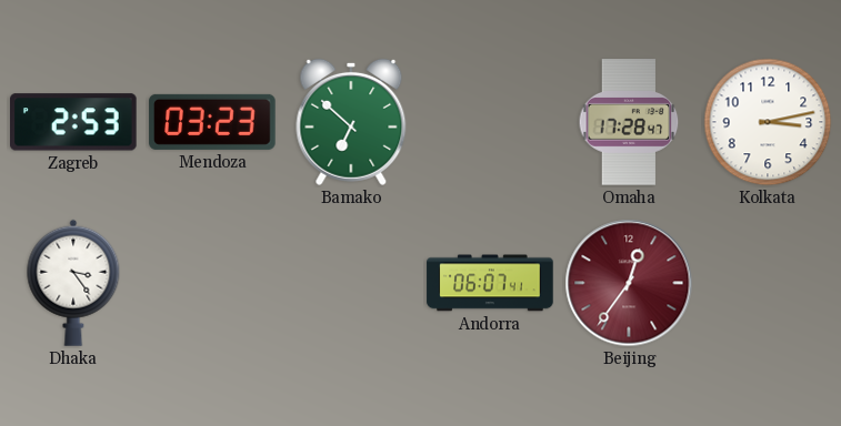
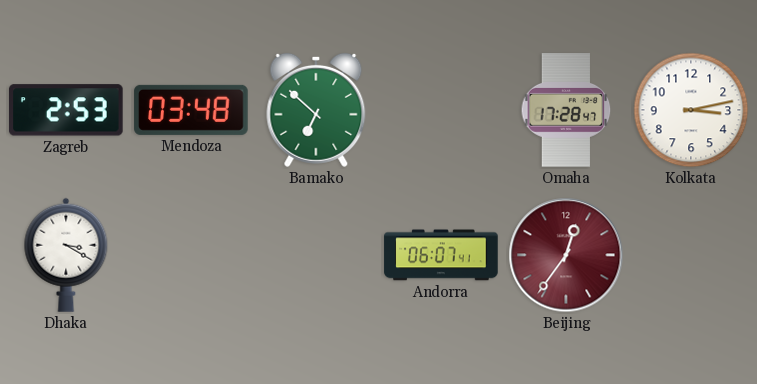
Mendoza: 03:23 -> 03:48
Dhaka: 3:24 -> 3:20
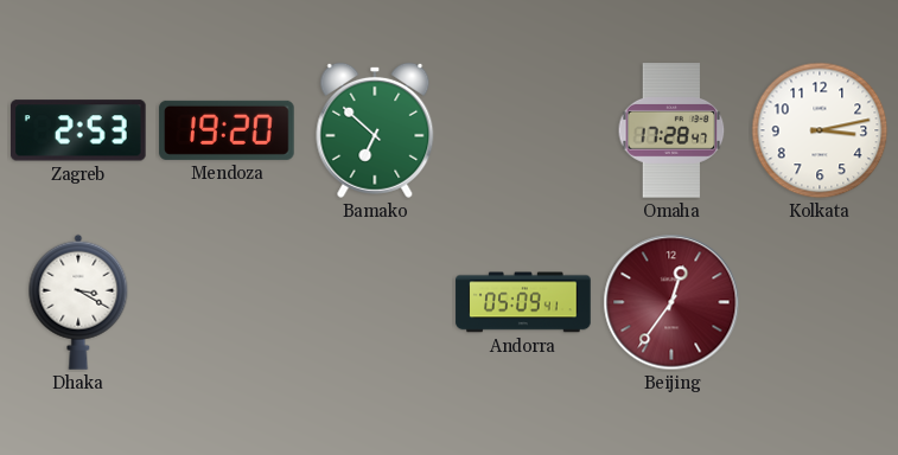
Mendoza: 03:48 -> 19:20
Andorra: 06:07 -> 05:09
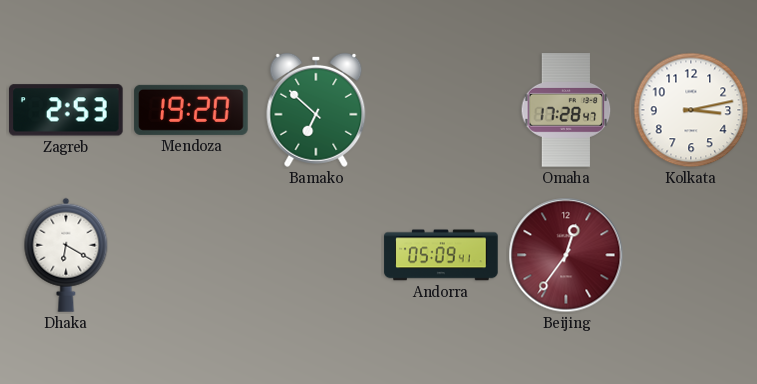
Dhaka: 3:20 -> 6:20
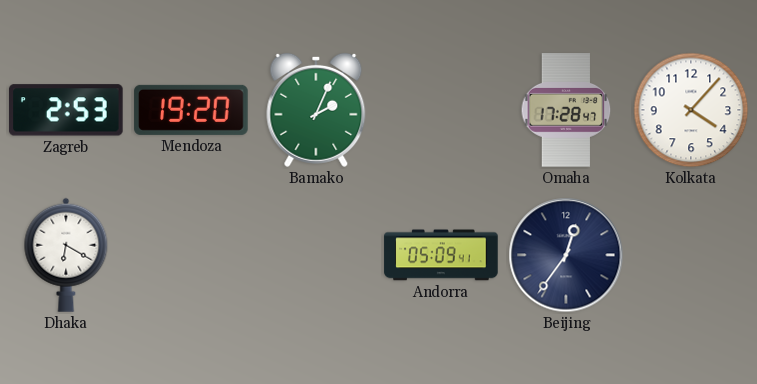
Bamako: 6:52 -> 2:04
Kolkata: 3:13 -> 4:07
Beijing dial: burgundy -> navy
